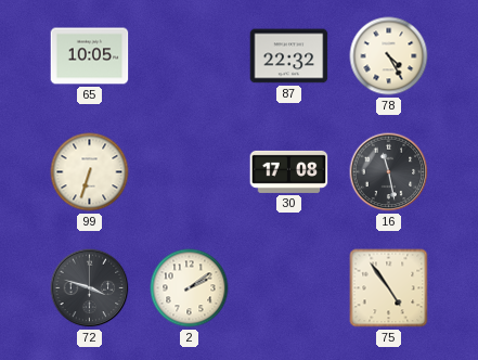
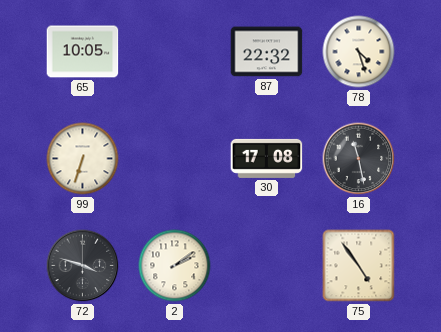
78: 4:25 -> 4:27
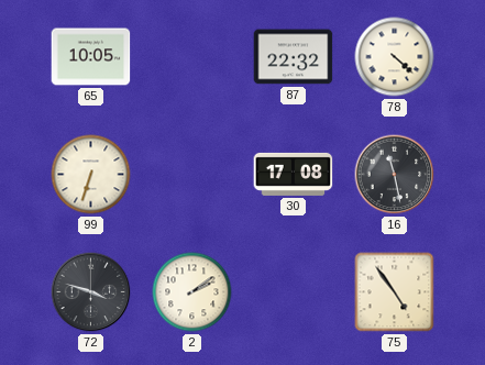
78: 4:27 -> 4:22
